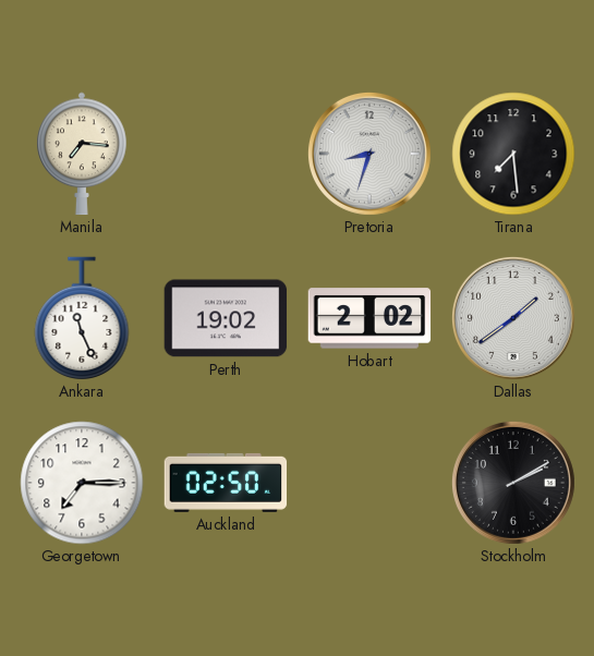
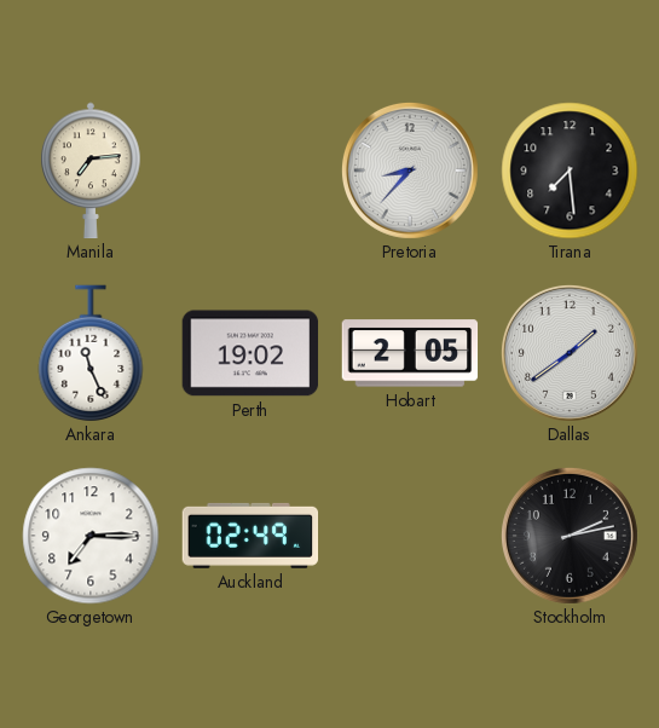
Manila: 7:16 -> 7:14
Pretoria: 8:33 -> 8:37
Hobart: 2:02 -> 2:05
Auckland: 02:50 -> 02:49
Stockholm: 2:10 -> 2:13
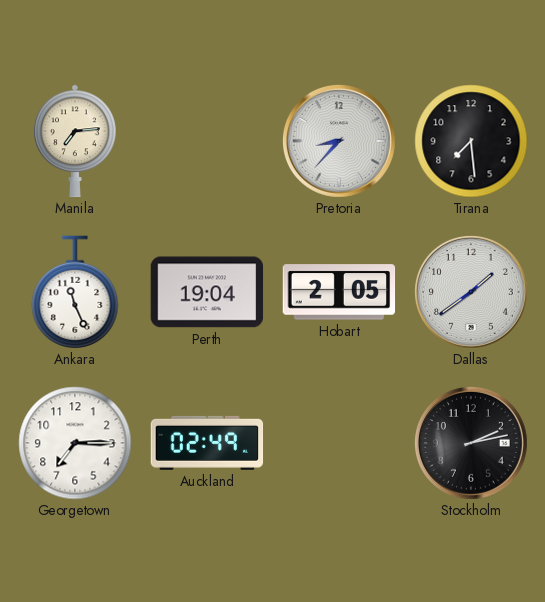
Perth: 19:02 -> 19:04
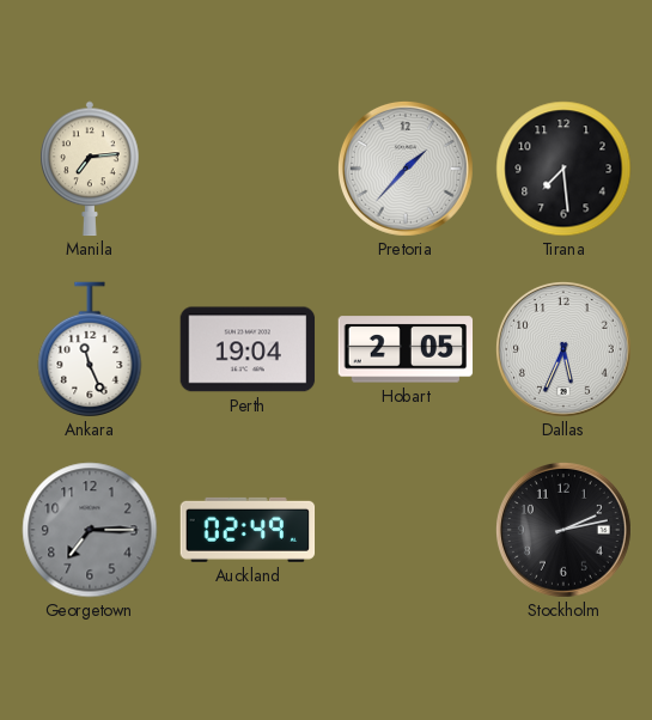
Pretoria: 8:37 -> 1:37
Dallas: 1:39 -> 5:34
Georgetown dial: white -> grey
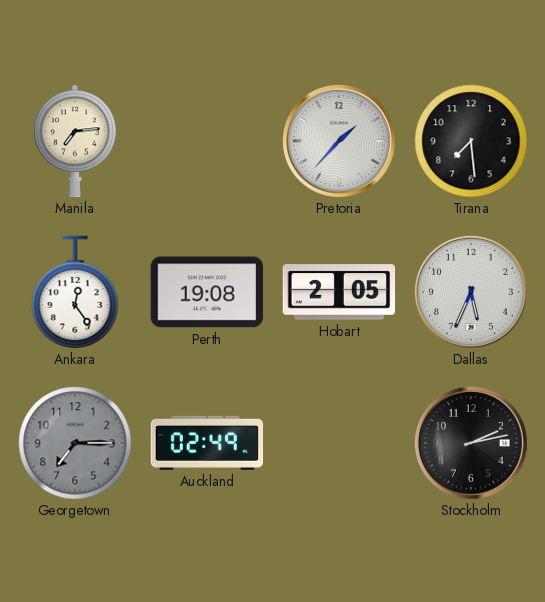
Ankara: 11:26 -> 12:24
Perth: 19:04 -> 19:08
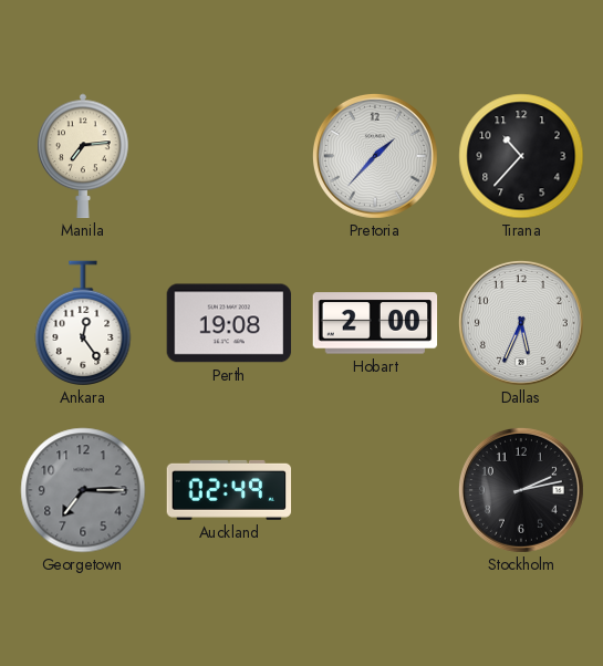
Tirana: 7:29 -> 10:37
Hobart: 2:05 -> 2:00
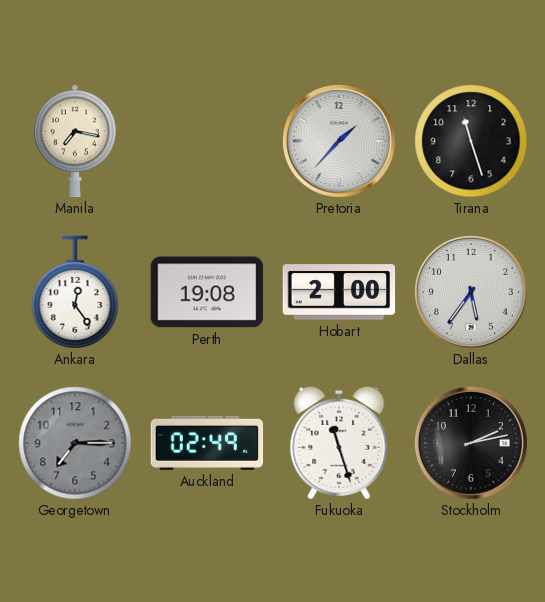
Manila: 7:14 -> 7:17
Tirana: 10:37 -> 11:27
Dallas: 5:34 -> 5:36
Fukuoka: none -> 11:27
